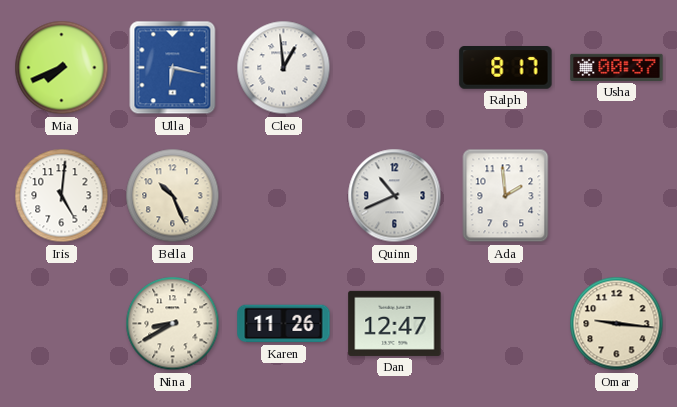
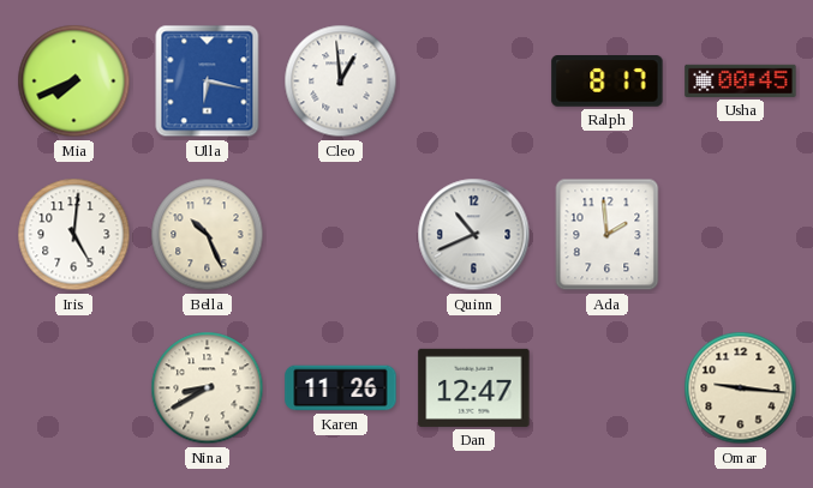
Usha: 00:37 -> 00:45
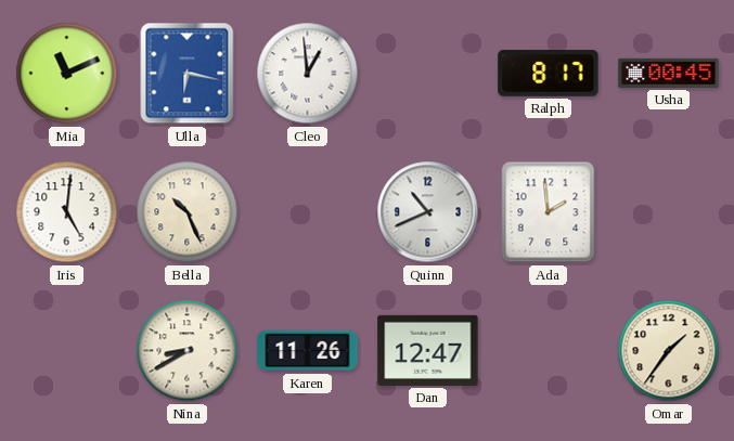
Mia: 7:41 -> 11:11
Omar: 9:16 -> 1:36
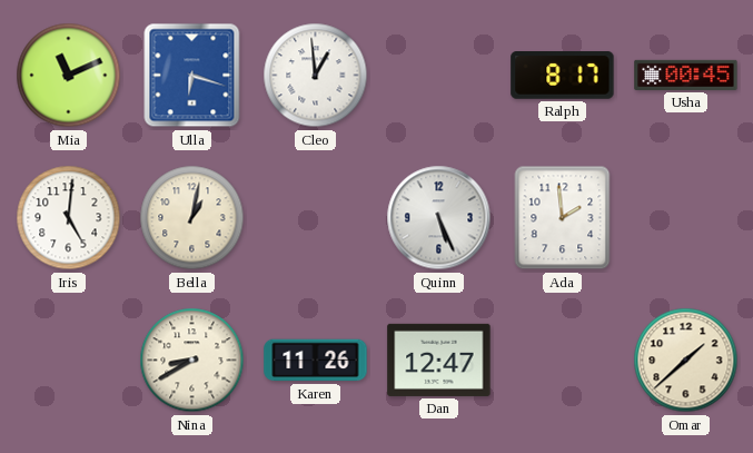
Ulla: 6:17 -> 6:18
Bella: 10:26 -> 1:02
Quinn: 10:41 -> 5:26
Omar: 1:36 -> 1:38
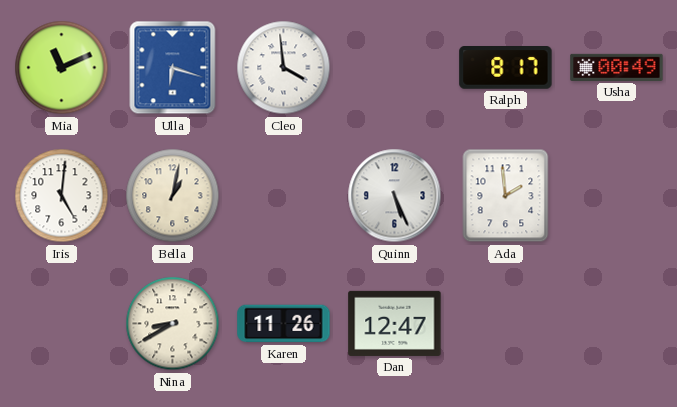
Cleo: 12:59 -> 3:59
Usha: 00:45 -> 00:49
Omar: 1:38 -> none
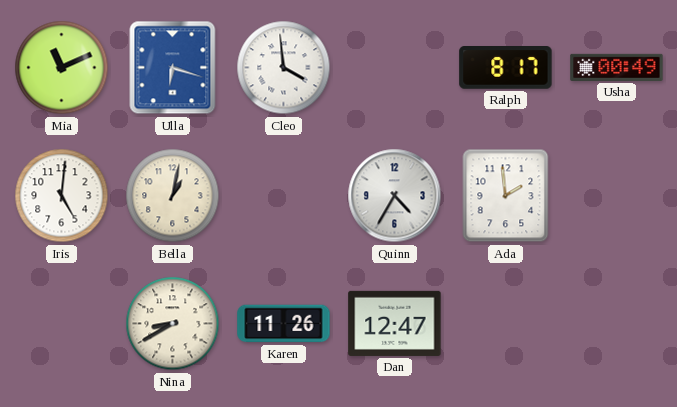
Quinn: 5:26 -> 4:35
